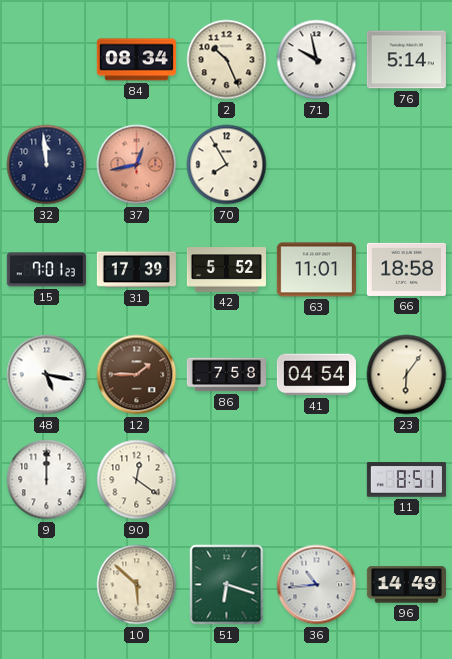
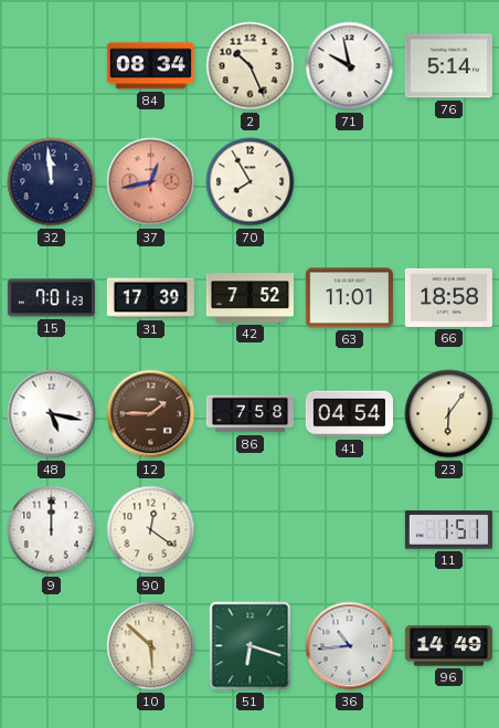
42: 5:52 -> 7:52
11: 8:51 -> 1:51
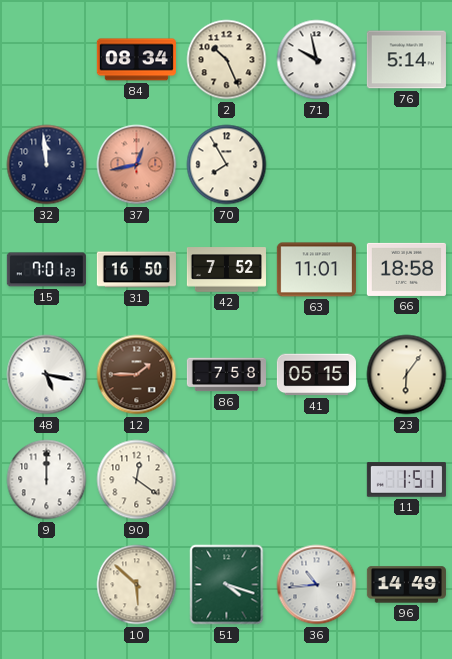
31: 17:39 -> 16:50
41: 04:54 -> 05:15
51: 6:18 -> 4:18
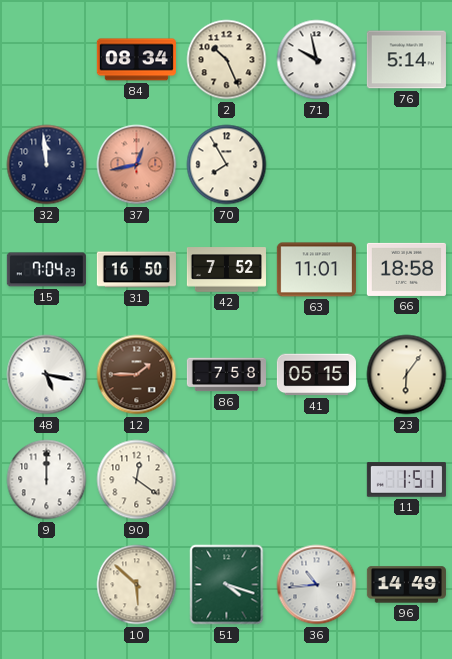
15: 7:01 -> 7:04
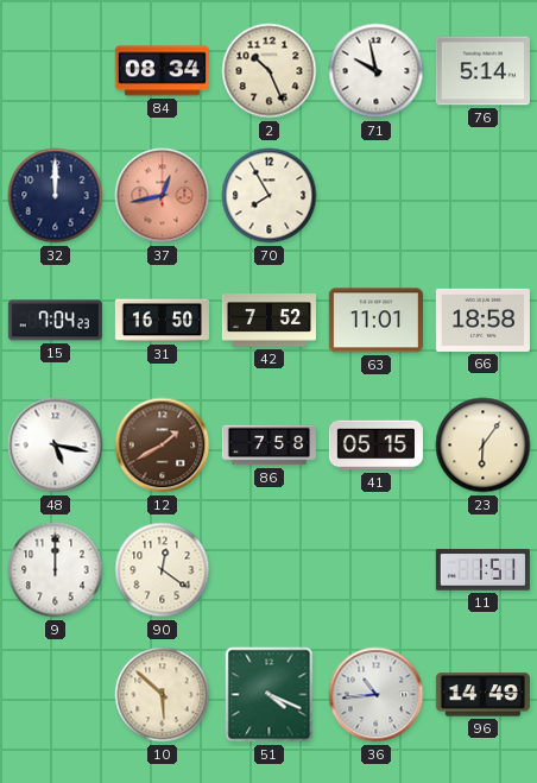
32: 11:59 -> 12:00
12: 1:45 -> 1:40
51: 4:18 -> 4:19
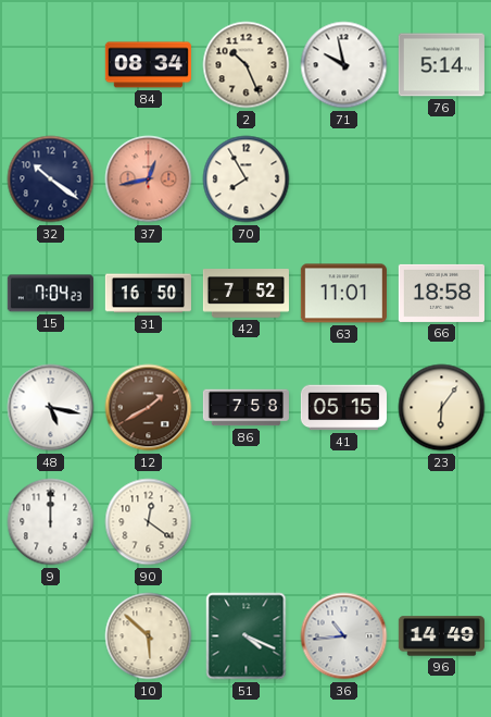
32: 12:00 -> 10:21
11: 1:51 -> none
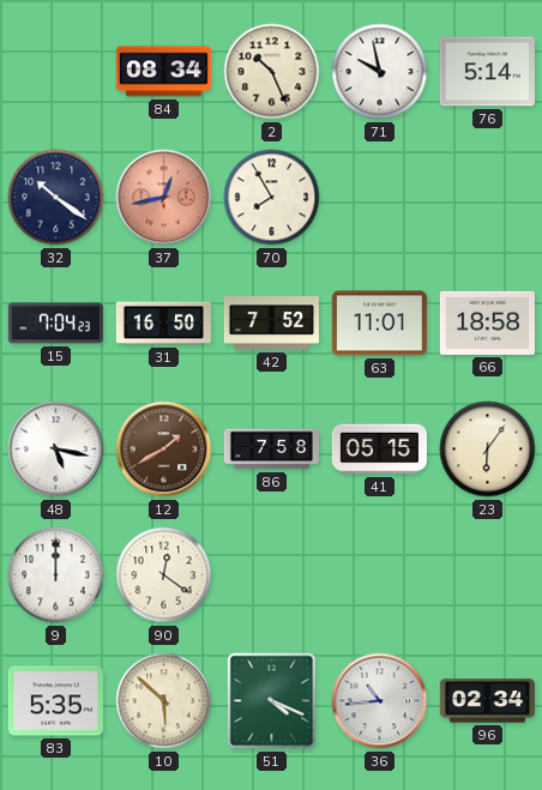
83: none -> 5:35
96: 14:49 -> 02:34
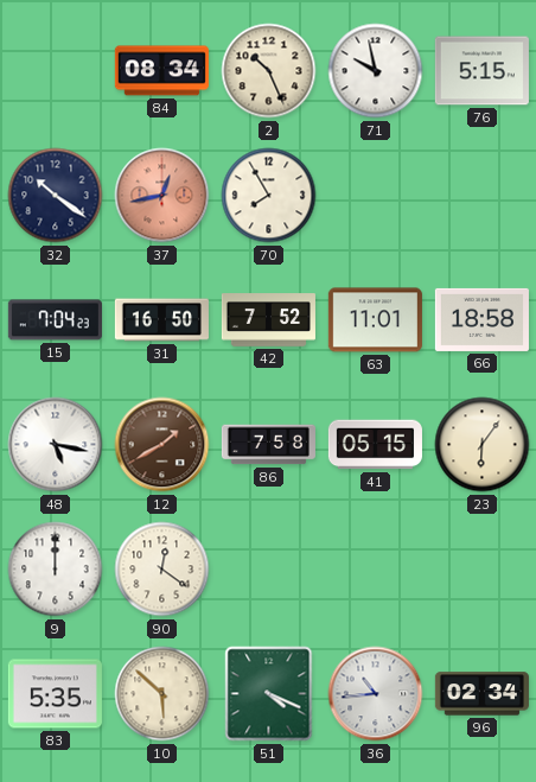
76: 5:14 -> 5:15
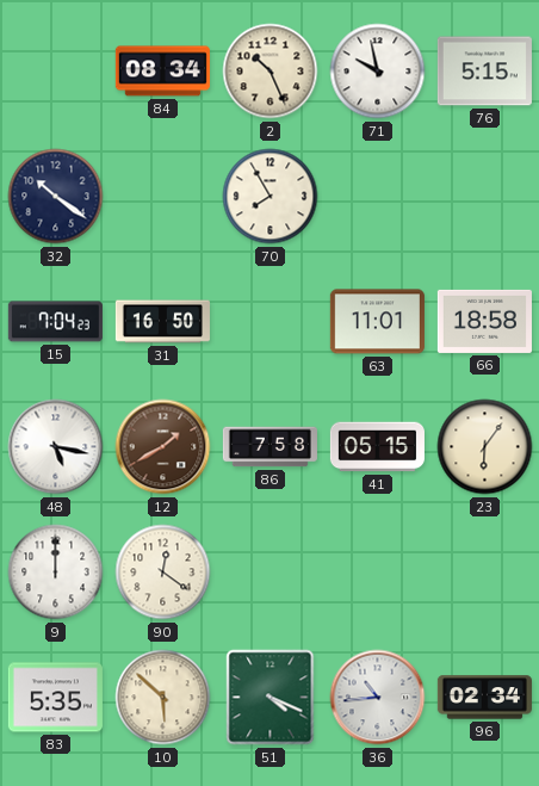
37: 12:43 -> none
42: 7:52 -> none
